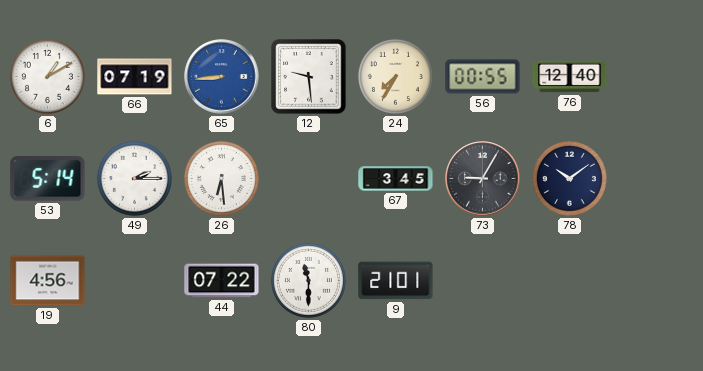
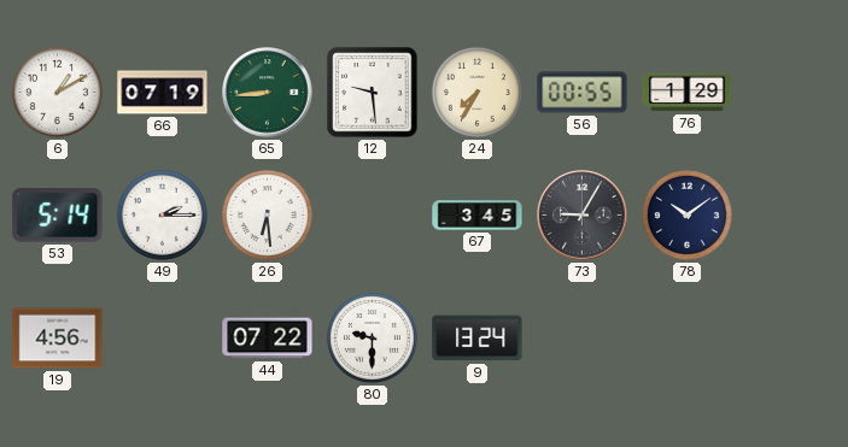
65 dial: blue -> green
76: 12:40 -> 1:29
80: 11:30 -> 9:30
9: 21:01 -> 13:24
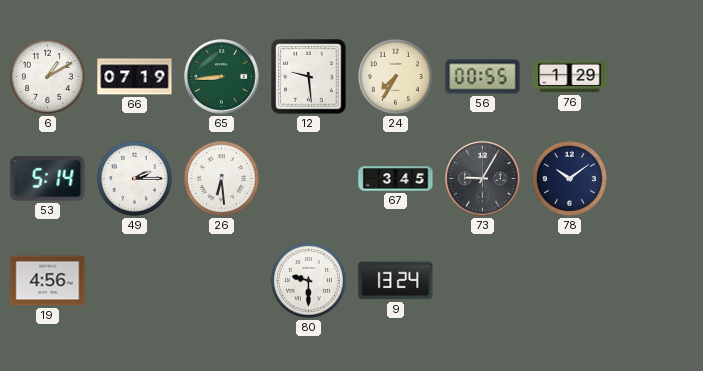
44: 07:22 -> none
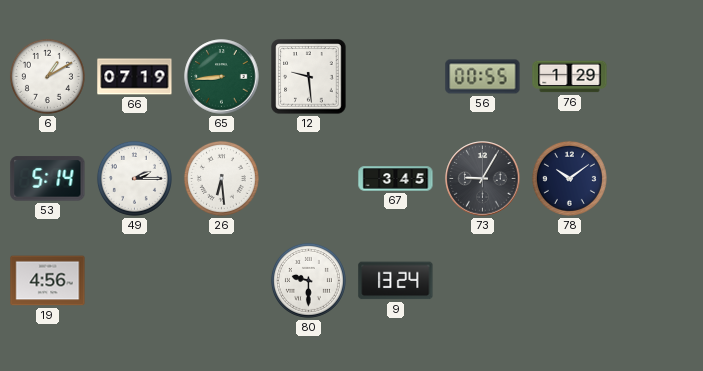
24: 7:35 -> none
